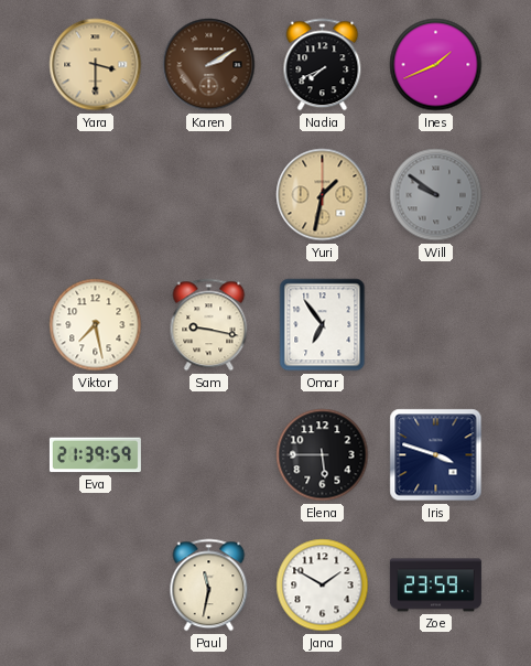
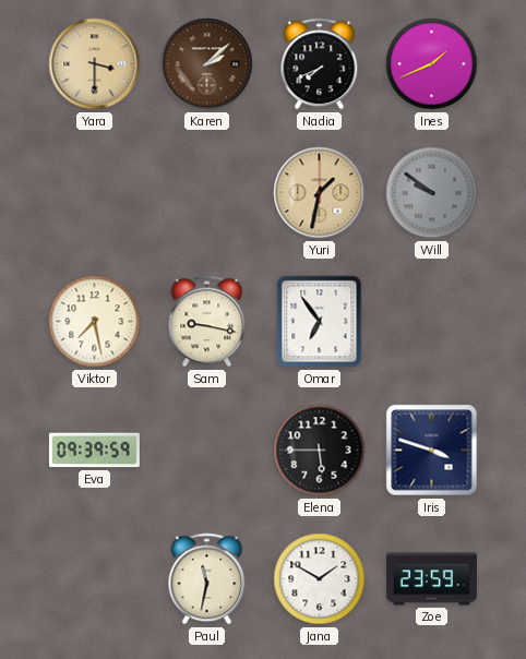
Karen: 2:10 -> 2:08
Eva: 21:39 -> 09:39
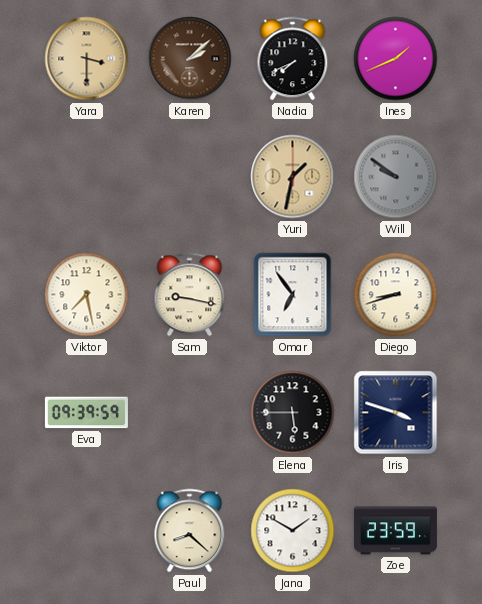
Diego: none -> 8:42
Paul: 11:32 -> 8:22
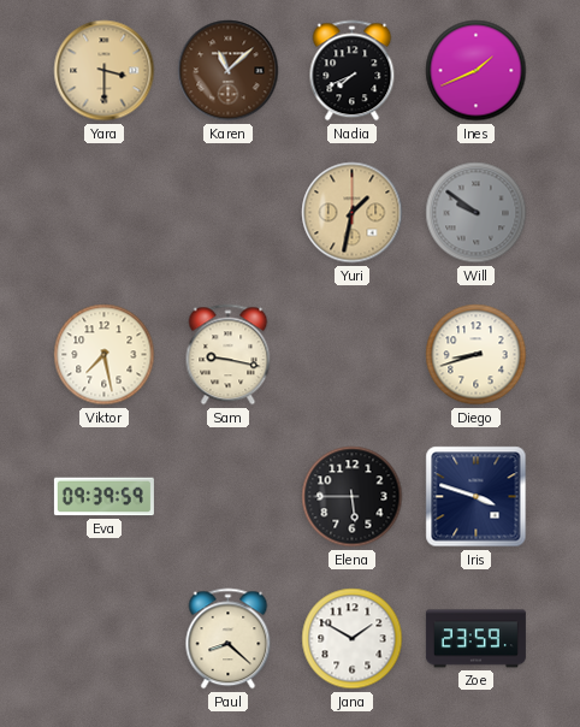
Karen: 2:08 -> 11:08
Omar: 6:54 -> none
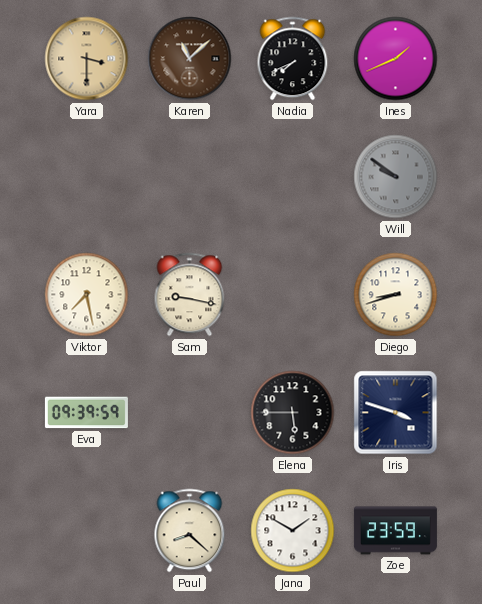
Yuri: 1:32 -> none
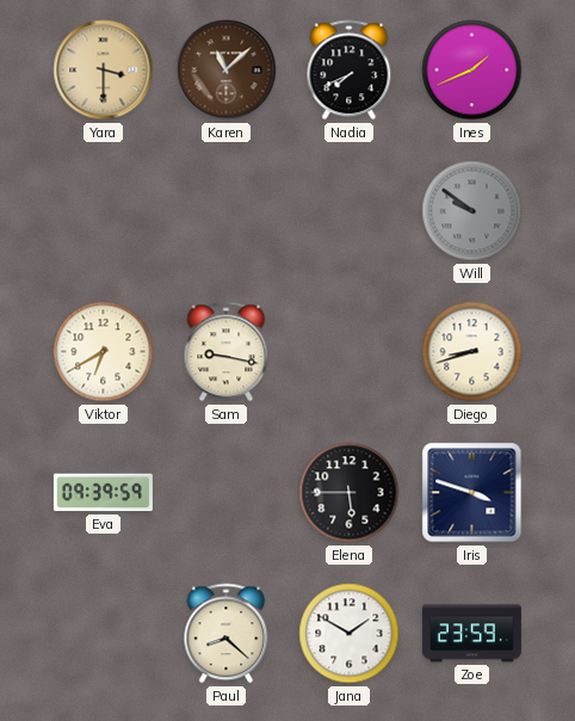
Viktor: 7:28 -> 6:40
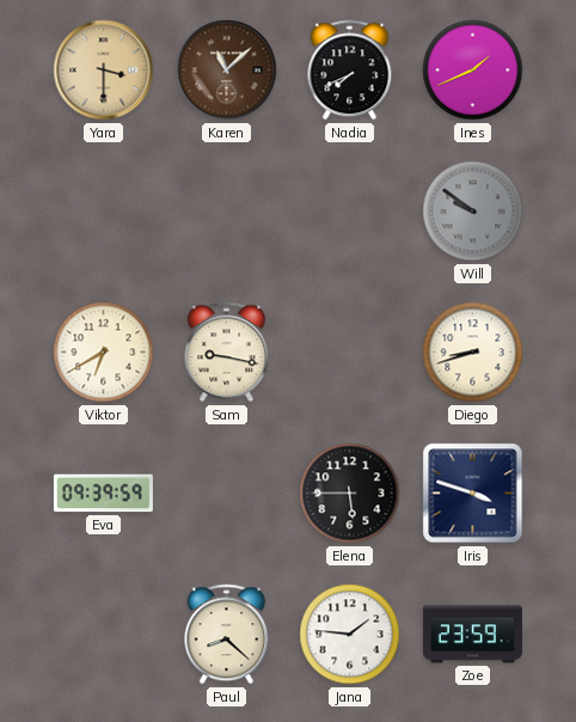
Jana: 1:50 -> 1:46
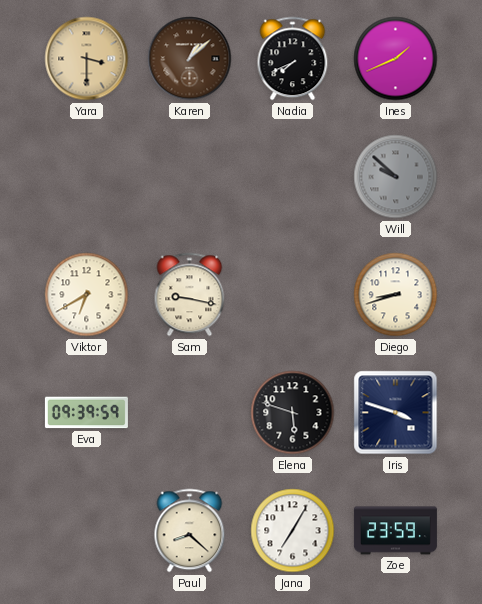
Karen: 11:08 -> 1:08
Will: 9:51 -> 9:52
Elena: 5:45 -> 5:48
Jana: 1:46 -> 7:05
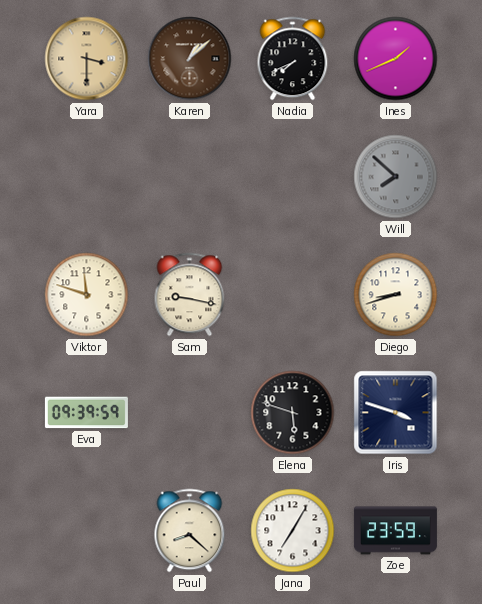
Will: 9:52 -> 7:52
Viktor: 6:40 -> 11:48
